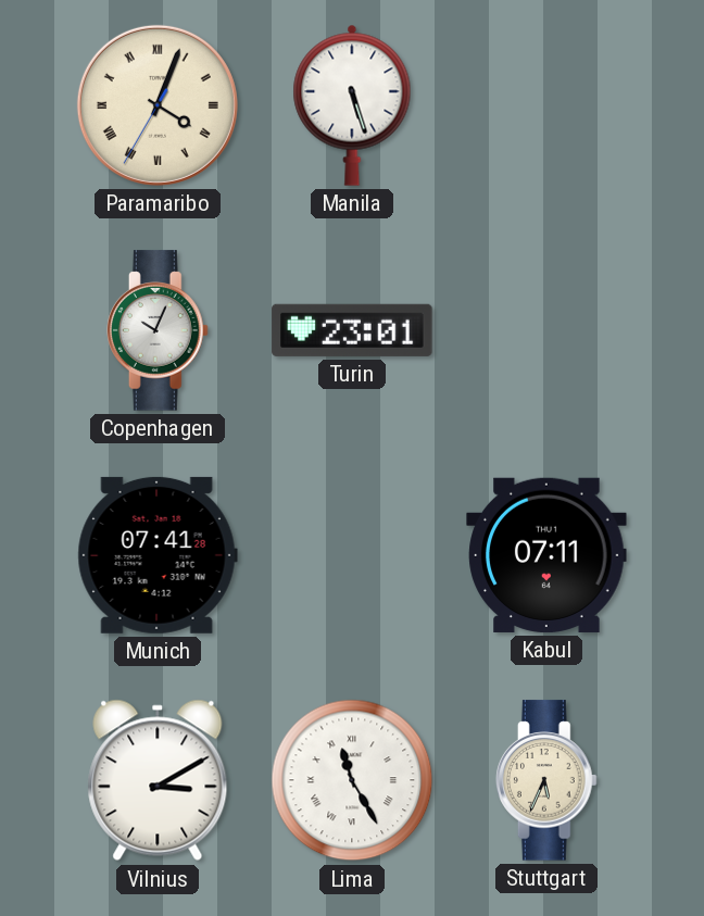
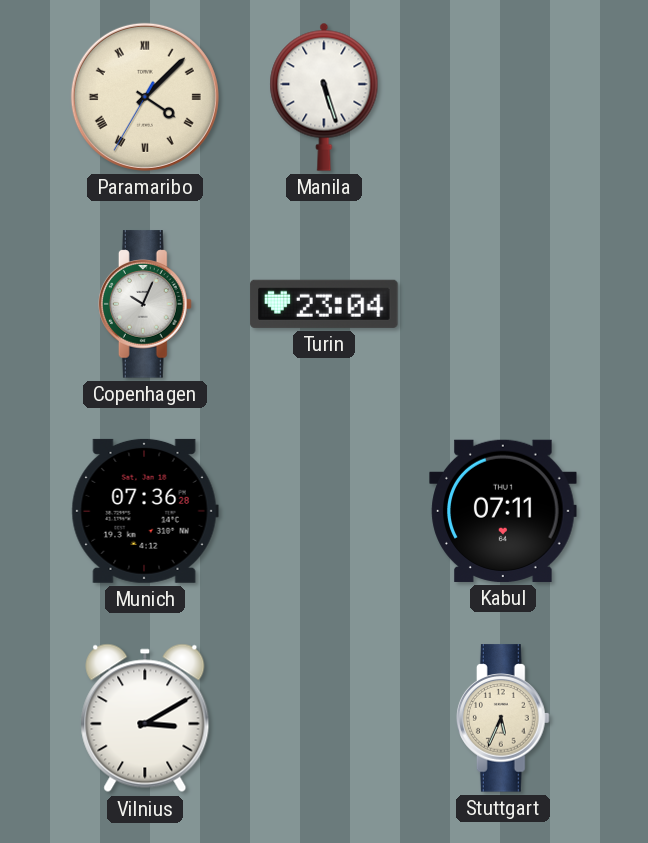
Paramaribo: 4:03 -> 4:07
Turin: 23:01 -> 23:04
Munich: 07:41 -> 07:36
Lima: 11:25 -> none
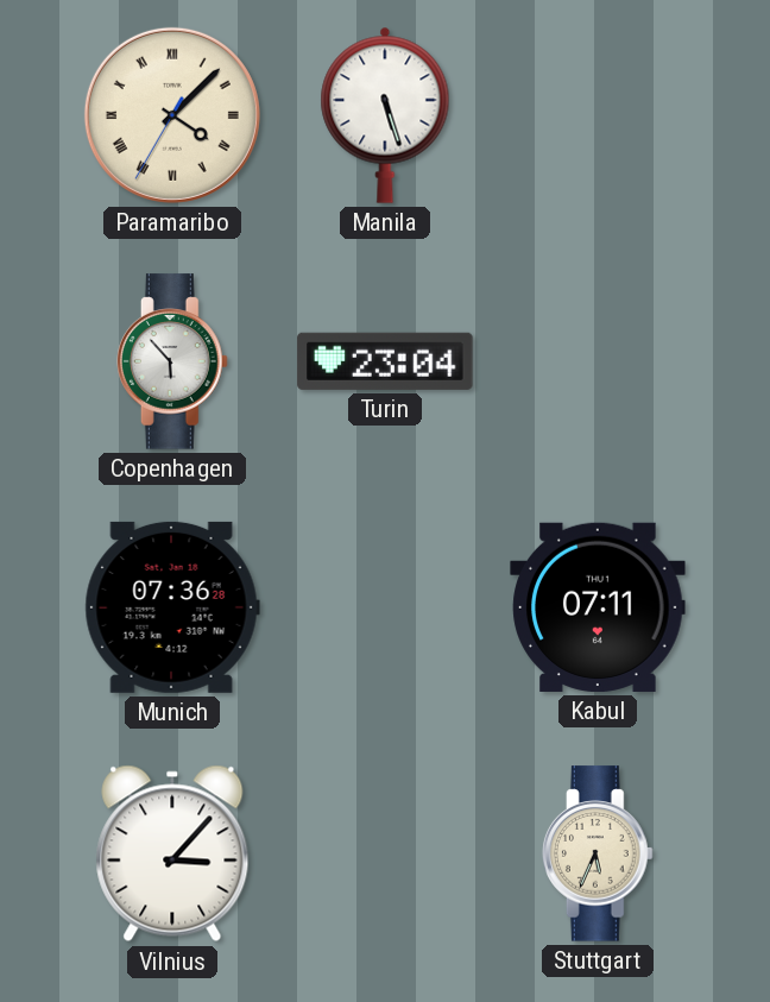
Copenhagen: 10:04 -> 5:53
Vilnius: 3:10 -> 3:07
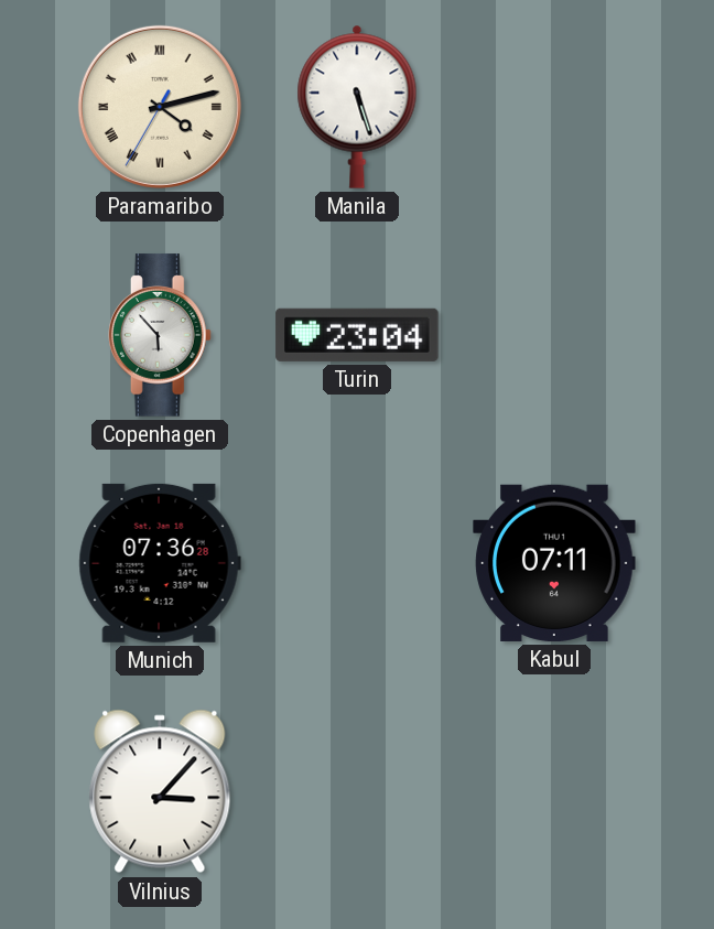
Paramaribo: 4:07 -> 4:12
Stuttgart: 5:34 -> none
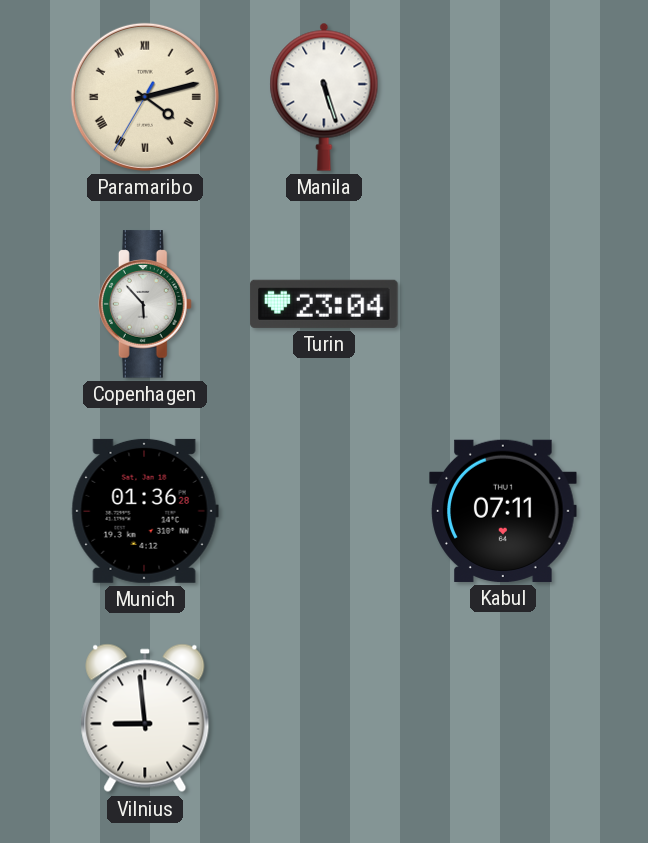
Munich: 07:36 -> 01:36
Vilnius: 3:07 -> 8:59
